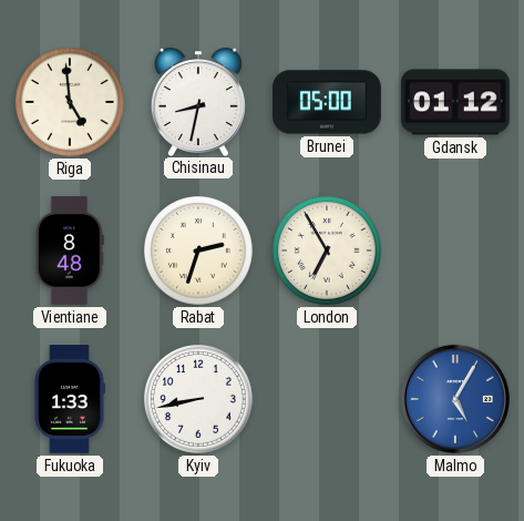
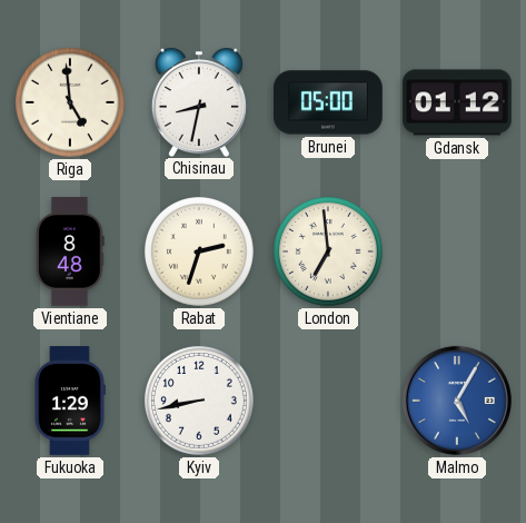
London: 6:55 -> 6:59
Fukuoka: 1:33 -> 1:29
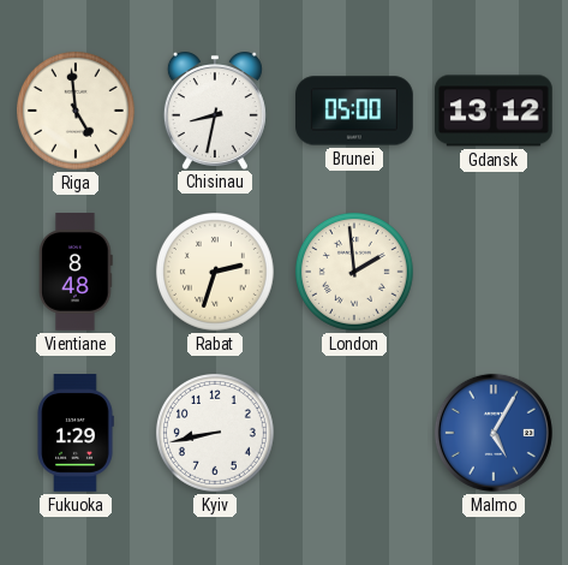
Gdansk: 01:12 -> 13:12
London: 6:59 -> 1:59
